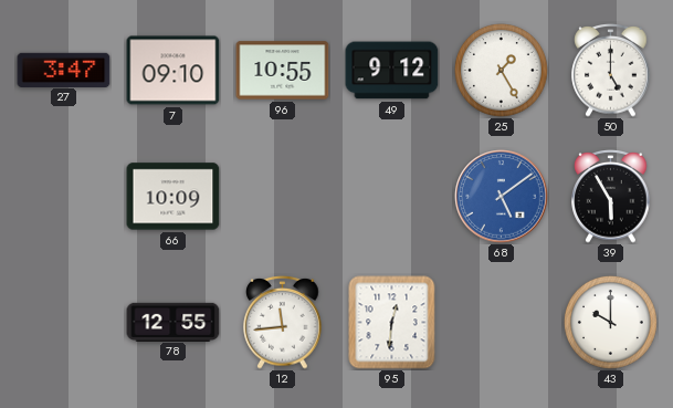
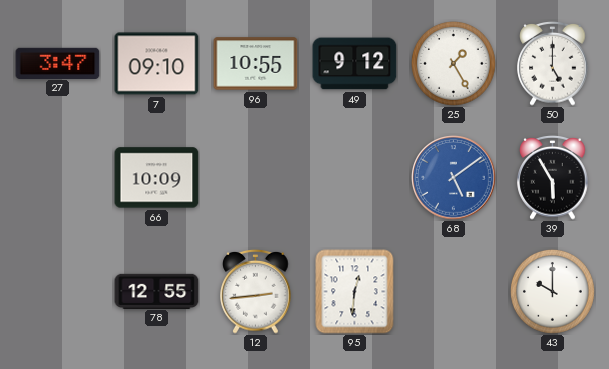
12: 11:44 -> 2:44
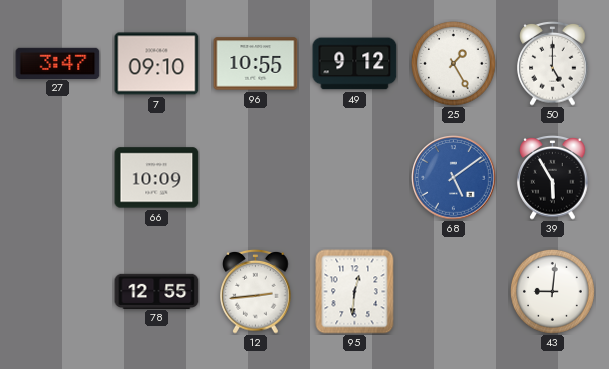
43: 10:00 -> 9:01
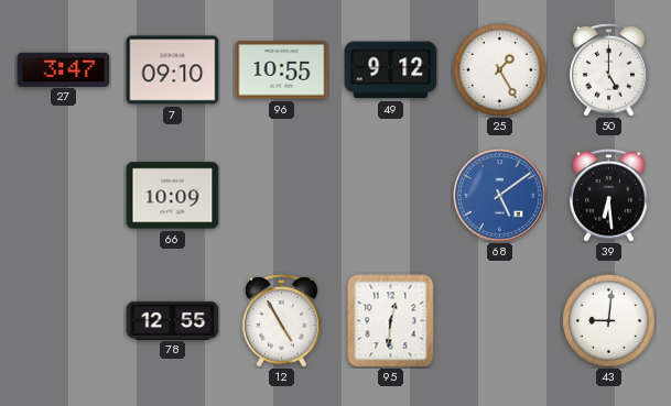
39: 5:55 -> 6:29
12: 2:44 -> 4:55
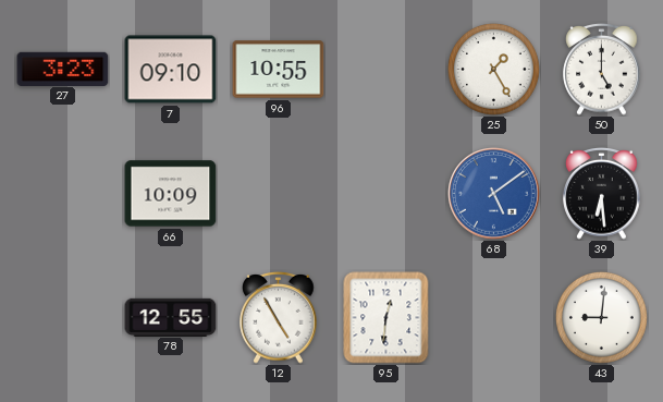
27: 3:47 -> 3:23
49: 9:12 -> none
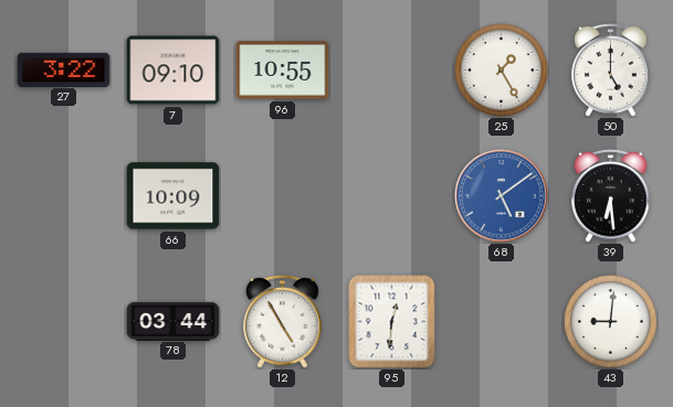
27: 3:23 -> 3:22
78: 12:55 -> 03:44
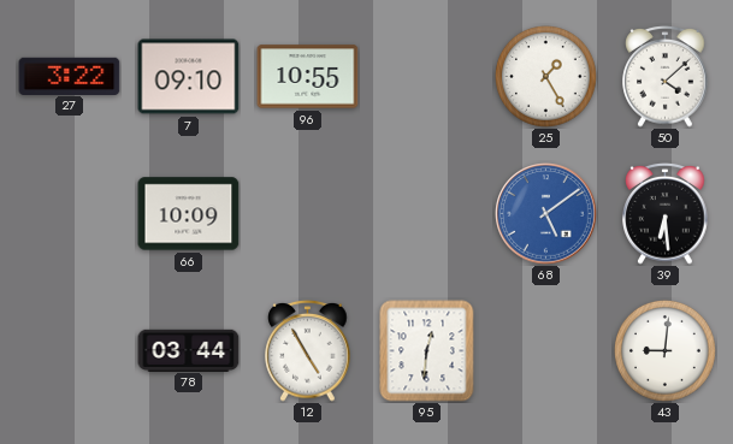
50: 5:00 -> 4:08
